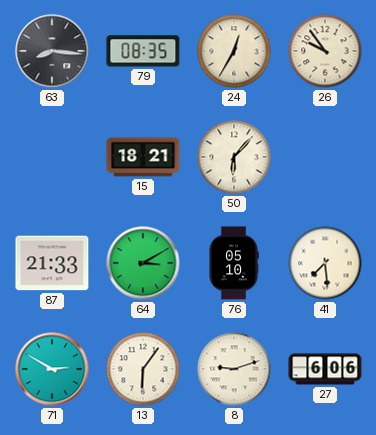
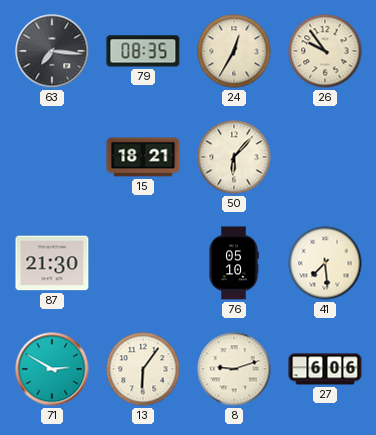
63: 8:16 -> 7:16
87: 21:33 -> 21:30
64: 3:10 -> none
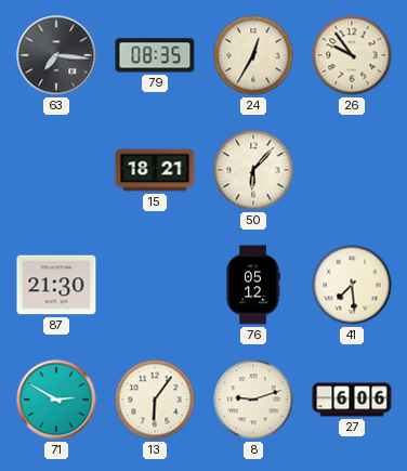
76: 05:10 -> 05:12
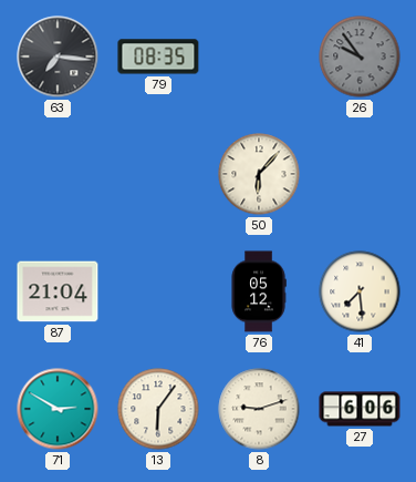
24: 12:35 -> none
26 dial: cream -> grey
15: 18:21 -> none
87: 21:30 -> 21:04
